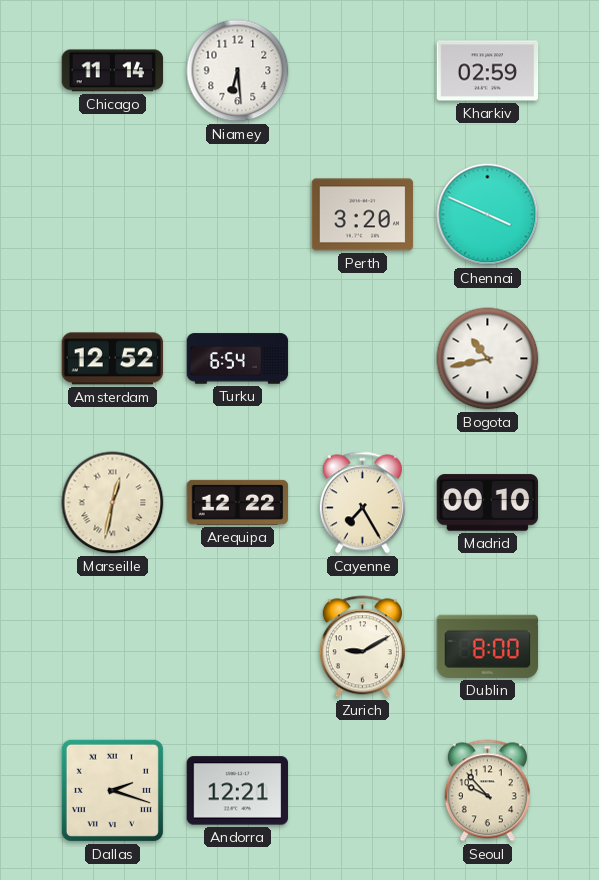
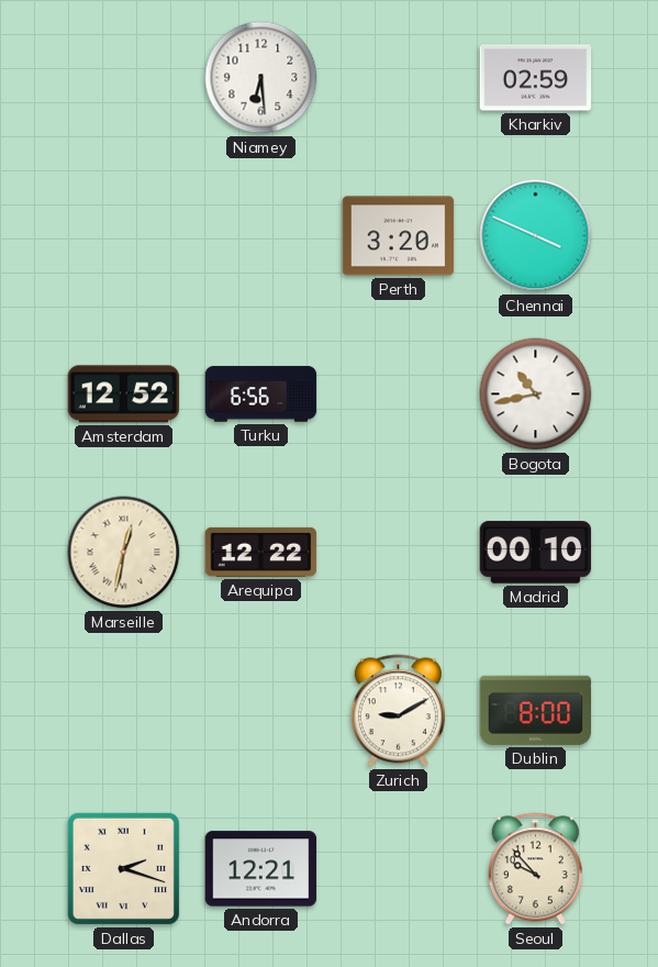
Chicago: 11:14 -> none
Turku: 6:54 -> 6:56
Cayenne: 7:25 -> none
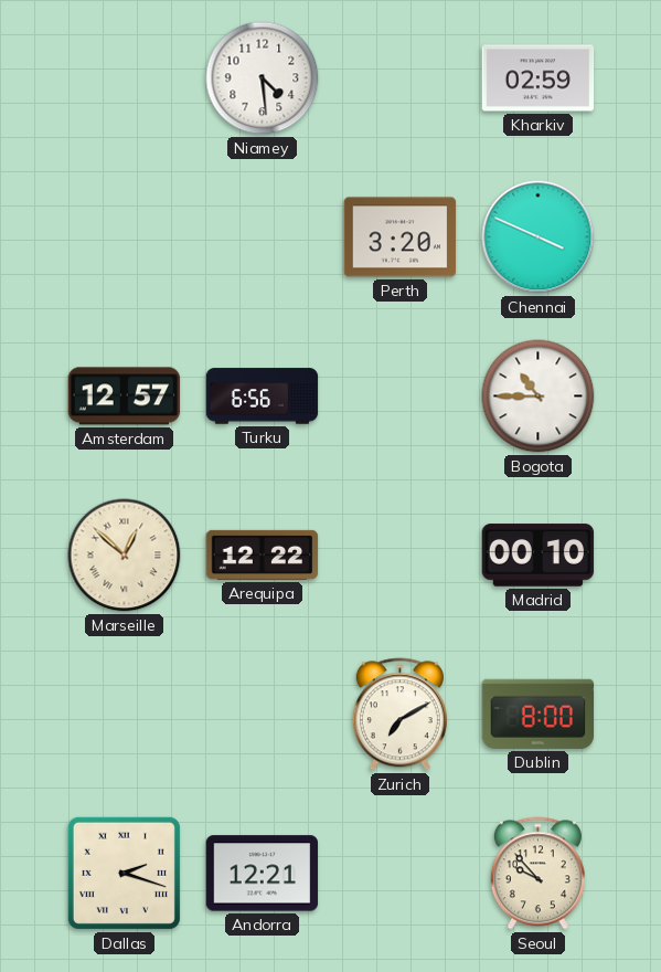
Niamey: 6:29 -> 4:29
Amsterdam: 12:52 -> 12:57
Bogota: 10:43 -> 10:45
Marseille: 12:32 -> 12:52
Zurich: 9:10 -> 7:10
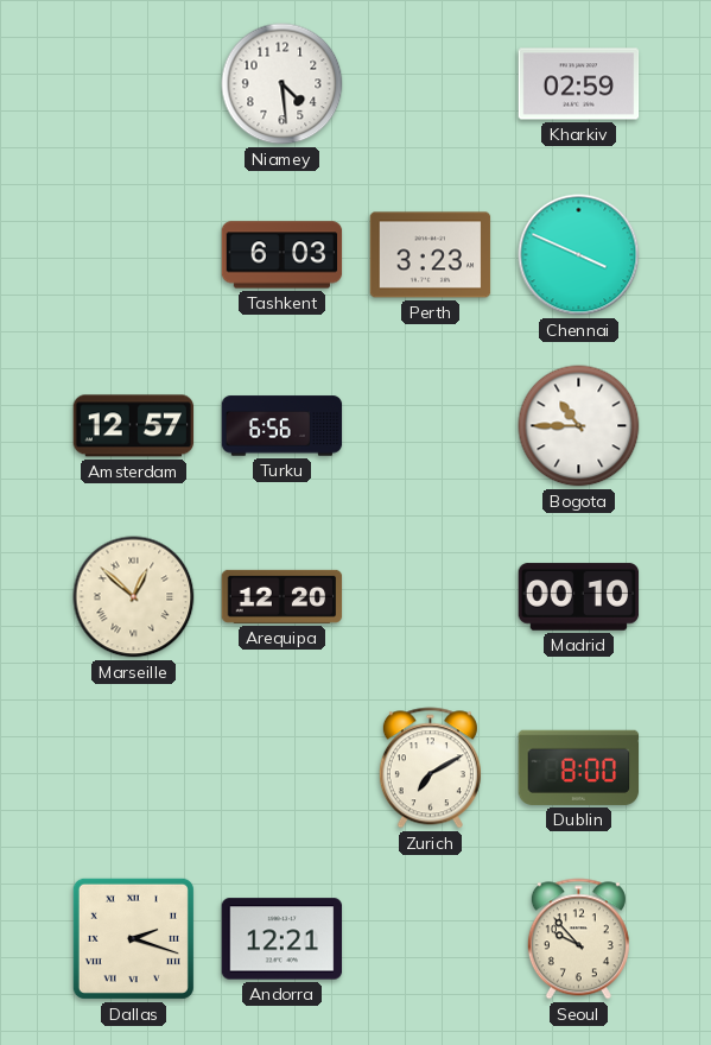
Tashkent: none -> 6:03
Perth: 3:20 -> 3:23
Arequipa: 12:22 -> 12:20
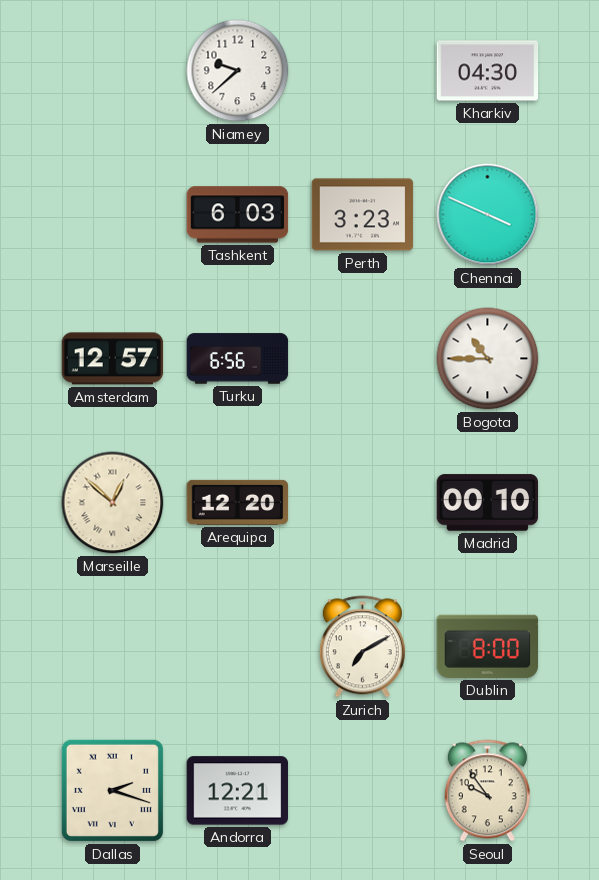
Niamey: 4:29 -> 9:38
Kharkiv: 02:59 -> 04:30
Seoul: 9:53 -> 9:54
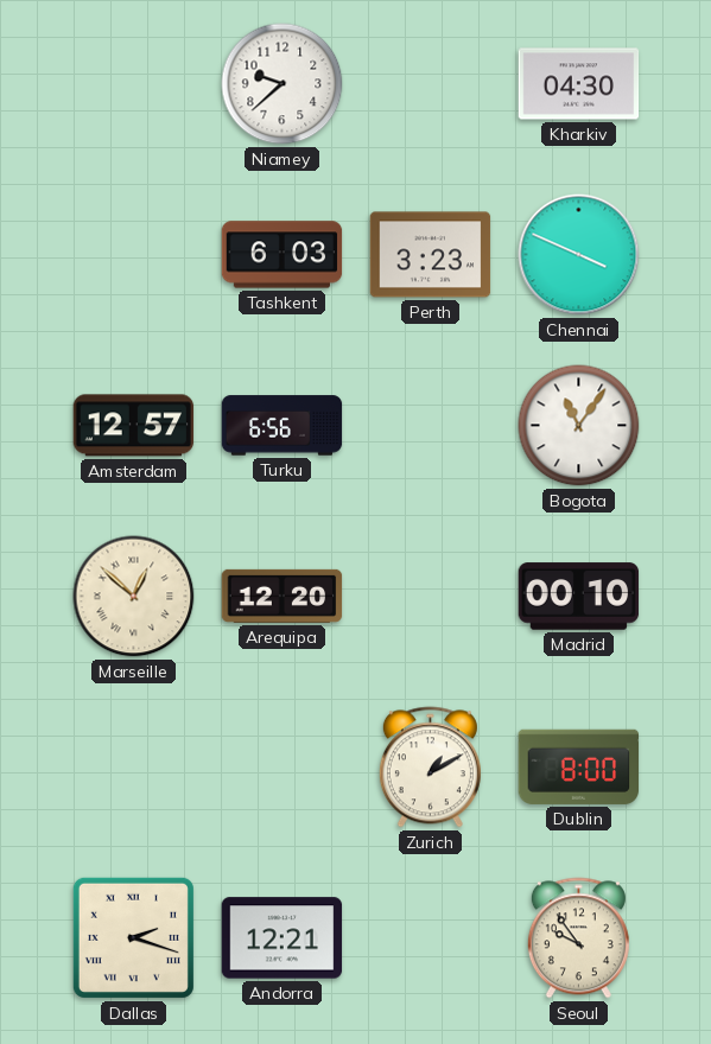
Bogota: 10:45 -> 11:06
Zurich: 7:10 -> 1:10
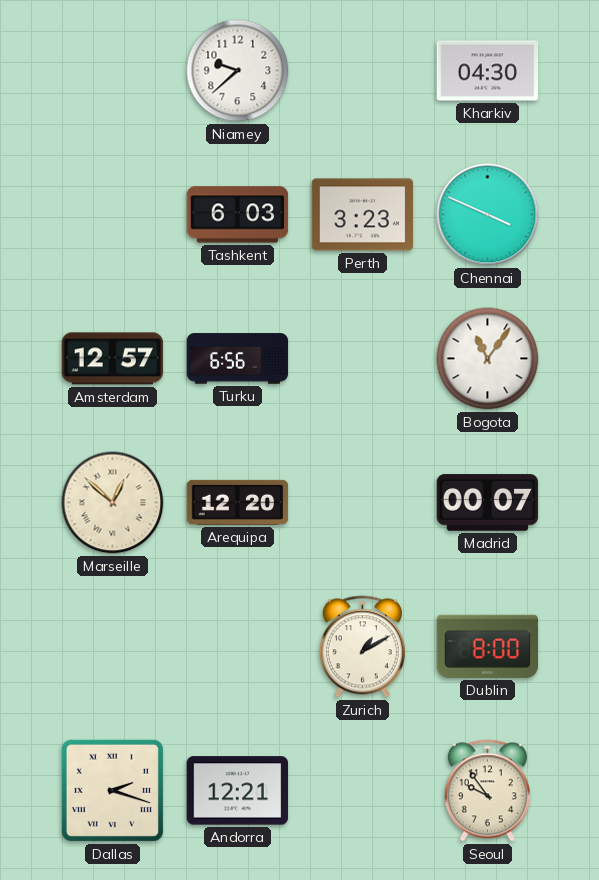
Madrid: 00:10 -> 00:07
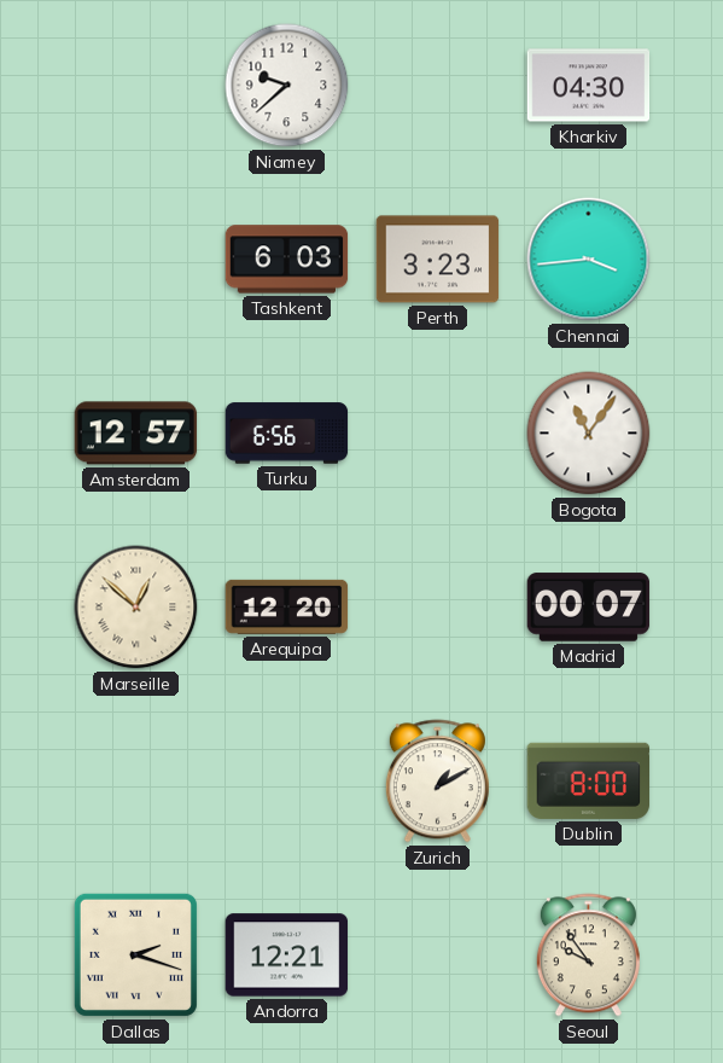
Chennai: 3:49 -> 3:44
